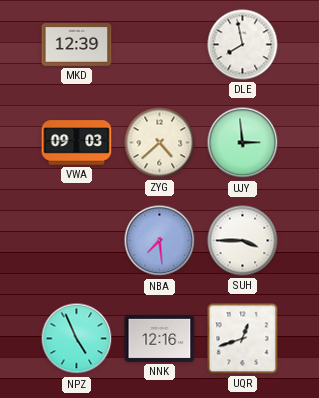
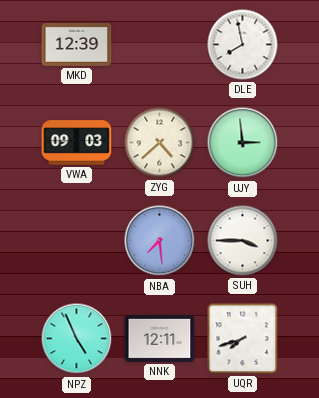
NNK: 12:16 -> 12:11
UQR: 12:42 -> 7:42
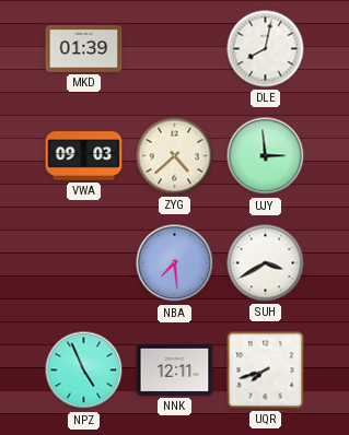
MKD: 12:39 -> 01:39
DLE: 7:58 -> 8:02
SUH: 3:45 -> 3:40
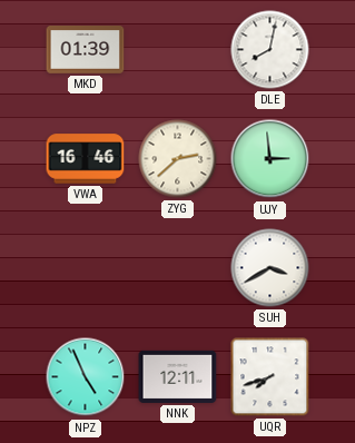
VWA: 09:03 -> 16:46
ZYG: 4:38 -> 2:38
NBA: 7:29 -> none
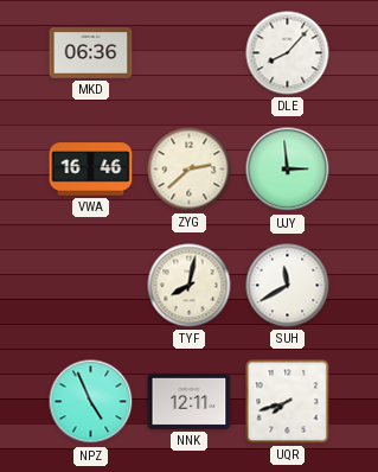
MKD: 01:39 -> 06:36
DLE: 8:02 -> 8:07
TYF: none -> 8:02
SUH: 3:40 -> 11:40
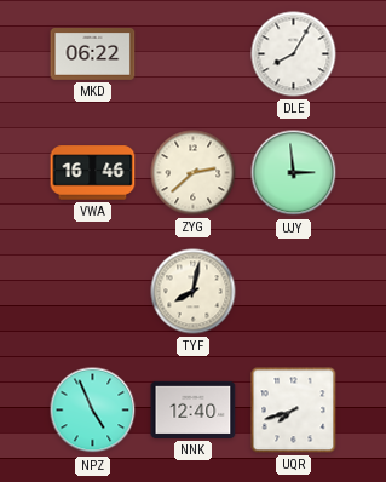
MKD: 06:36 -> 06:22
DLE: 8:07 -> 8:05
SUH: 11:40 -> none
NNK: 12:11 -> 12:40
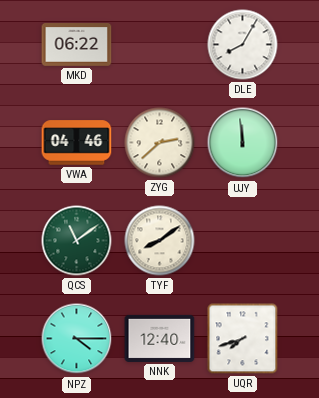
VWA: 16:46 -> 04:46
UJY: 2:59 -> 11:59
QCS: none -> 11:09
TYF: 8:02 -> 8:09
NPZ: 4:56 -> 4:15
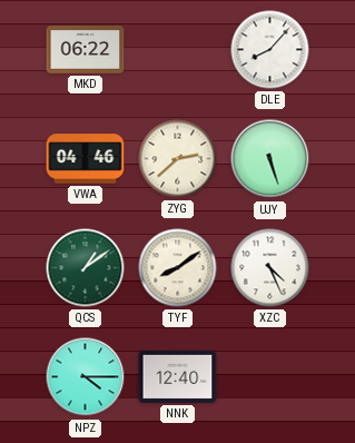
DLE: 8:05 -> 8:07
UJY: 11:59 -> 5:27
QCS: 11:09 -> 1:09
XZC: none -> 4:26
UQR: 7:42 -> none
